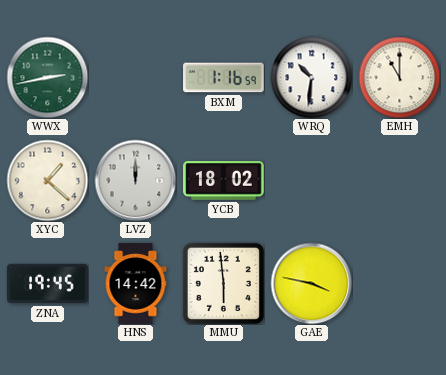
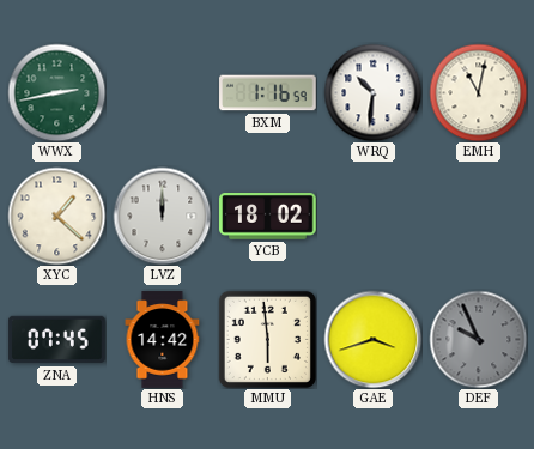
EMH: 11:00 -> 11:02
ZNA: 19:45 -> 07:45
GAE: 3:47 -> 3:42
DEF: none -> 9:56
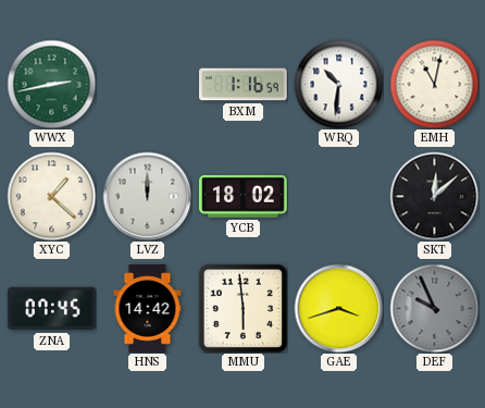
SKT: none -> 12:08
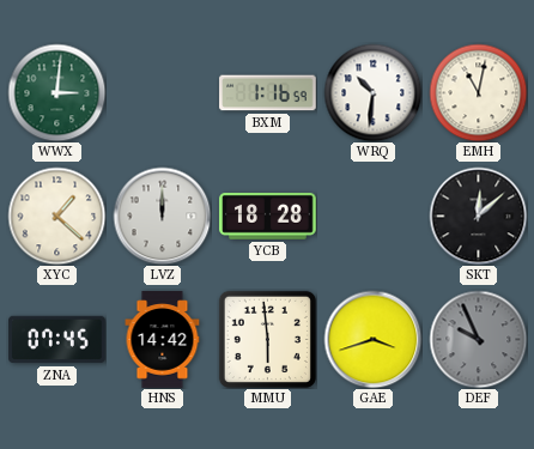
WWX: 2:43 -> 3:01
YCB: 18:02 -> 18:28
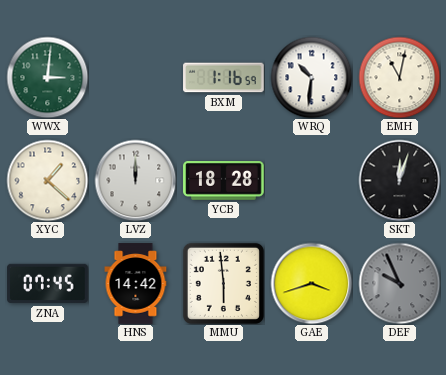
SKT: 12:08 -> 12:03
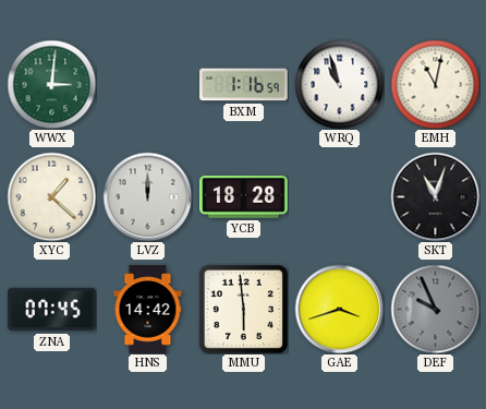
WRQ: 10:31 -> 10:57
SKT: 12:03 -> 11:03
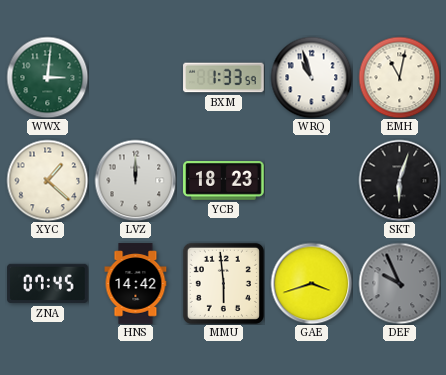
BXM: 1:16 -> 1:33
YCB: 18:28 -> 18:23
SKT: 11:03 -> 6:03
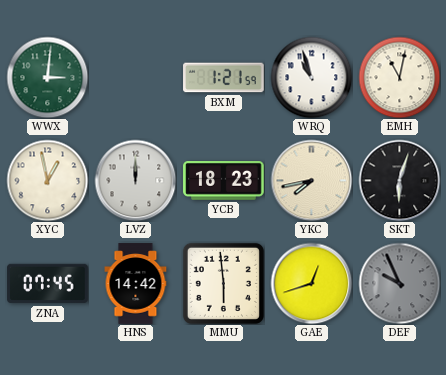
BXM: 1:33 -> 1:21
XYC: 1:22 -> 12:58
YKC: none -> 7:43
GAE: 3:42 -> 12:42
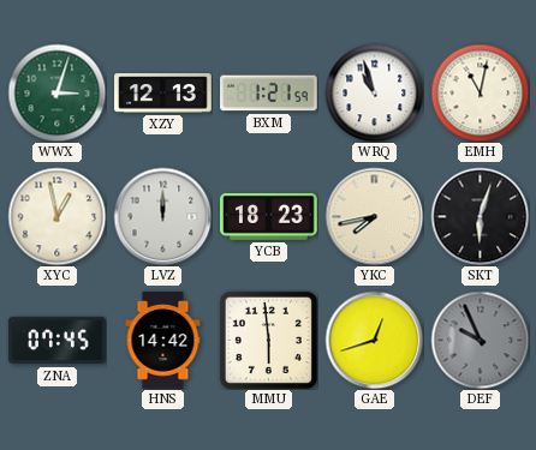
WWX: 3:01 -> 3:03
XZY: none -> 12:13
